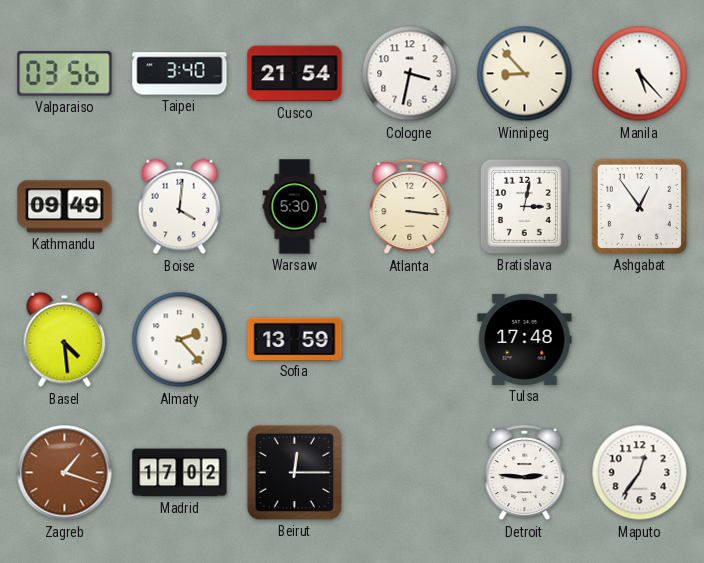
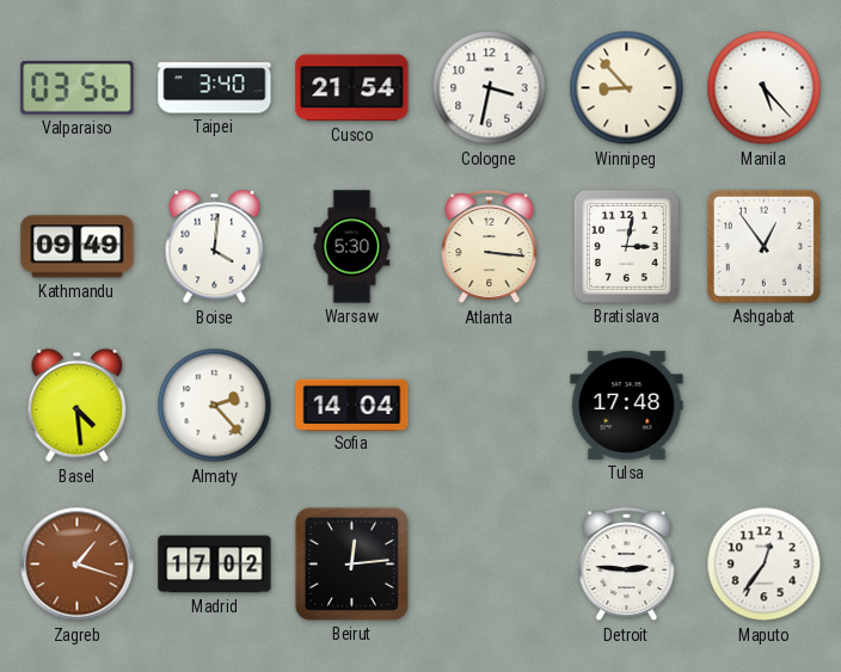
Sofia: 13:59 -> 14:04
Beirut: 12:15 -> 12:14
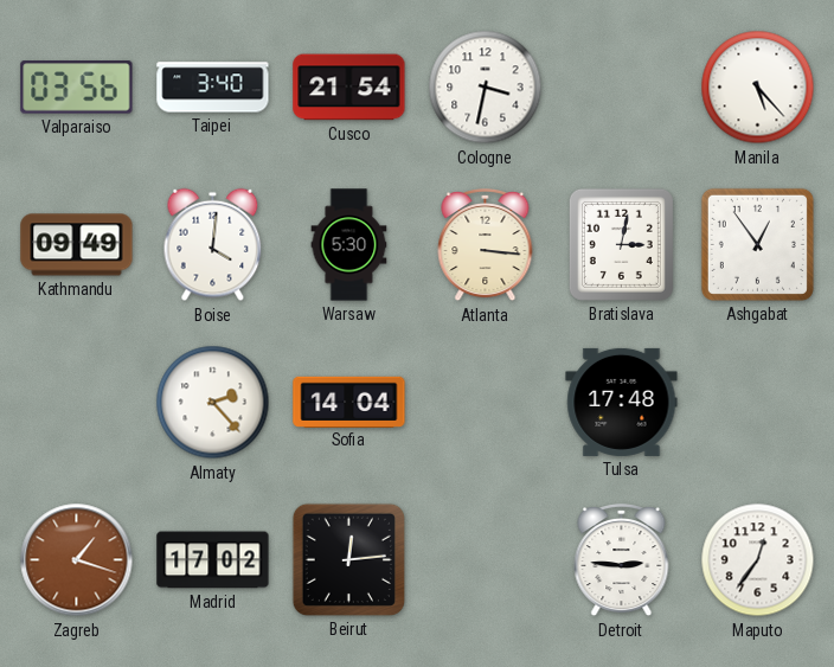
Winnipeg: 8:53 -> none
Basel: 4:29 -> none
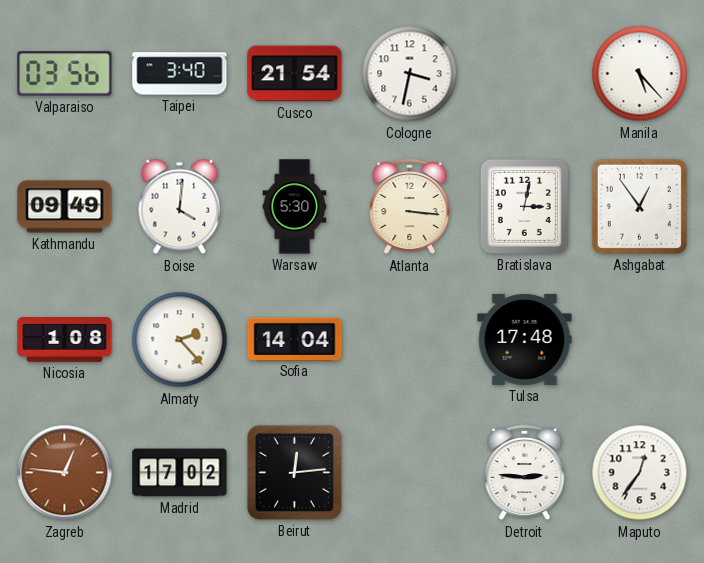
Nicosia: none -> 1:08
Zagreb: 1:18 -> 12:46
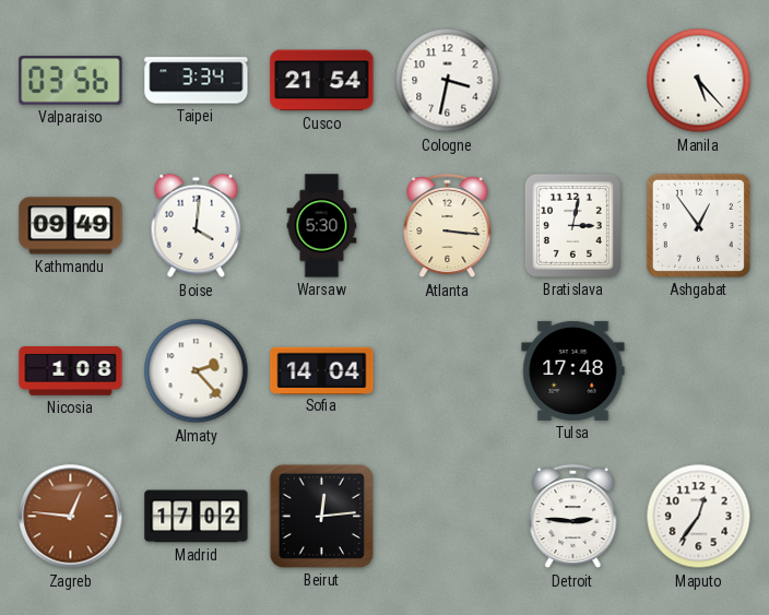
Taipei: 3:40 -> 3:34
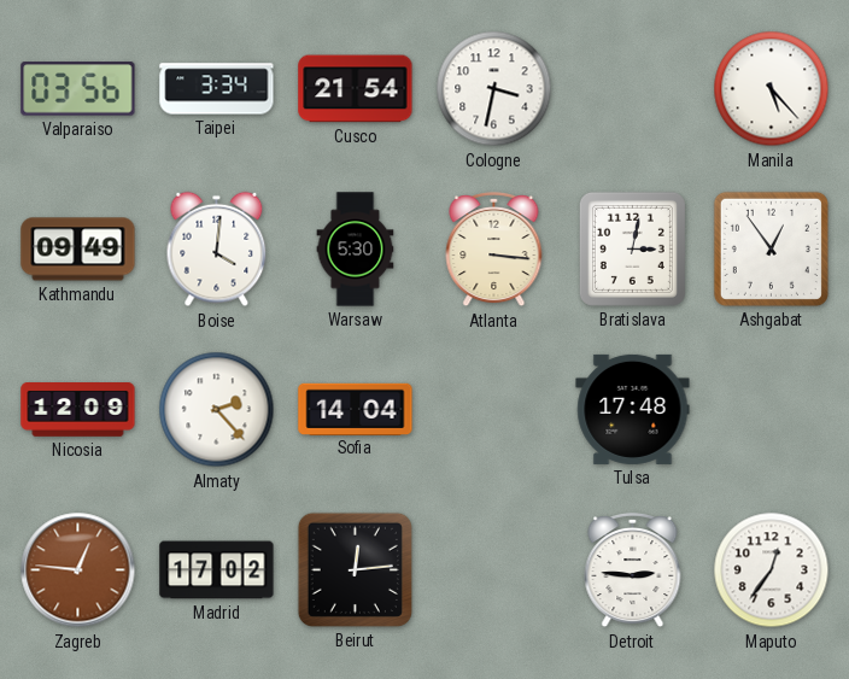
Nicosia: 1:08 -> 12:09
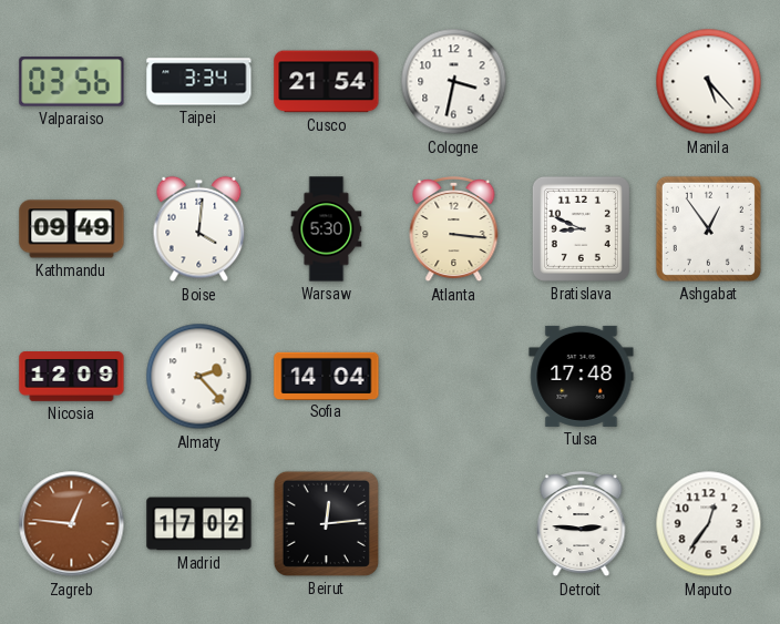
Bratislava: 3:02 -> 8:49
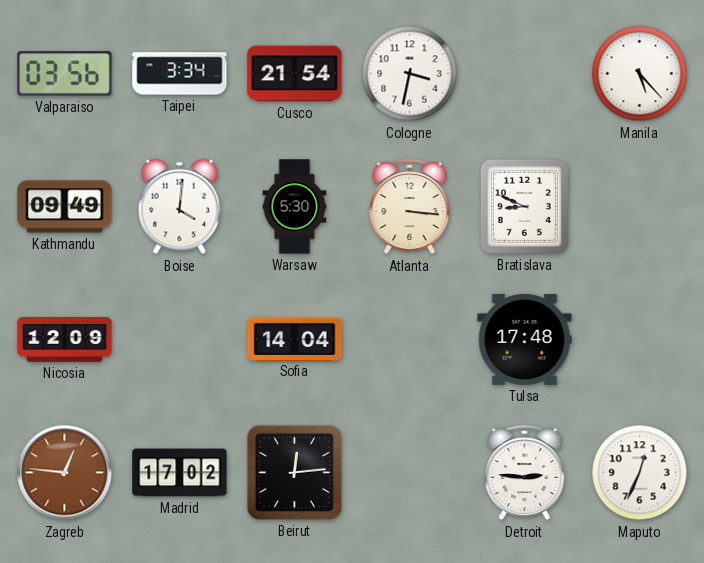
Ashgabat: 12:54 -> none
Almaty: 2:23 -> none
Maputo: 12:36 -> 12:34
